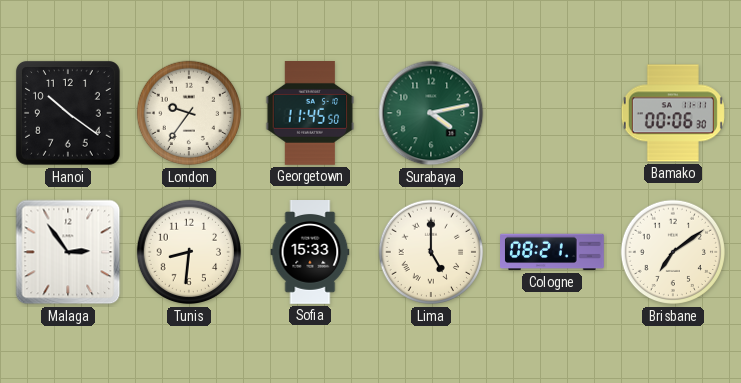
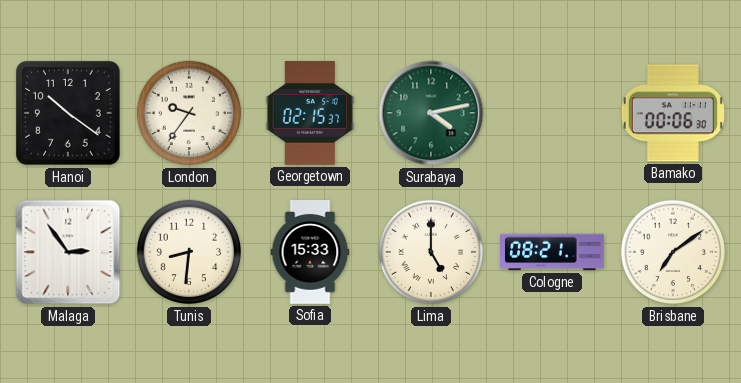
Georgetown: 11:45 -> 02:15
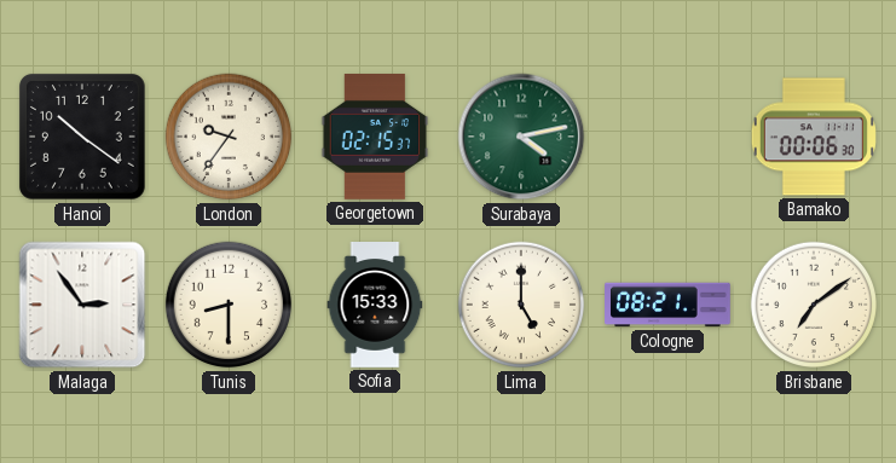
Tunis: 8:31 -> 8:30
